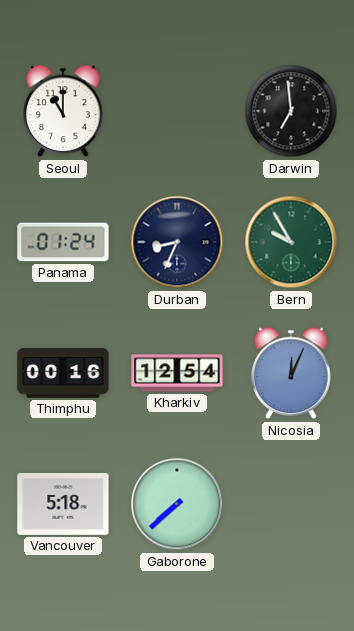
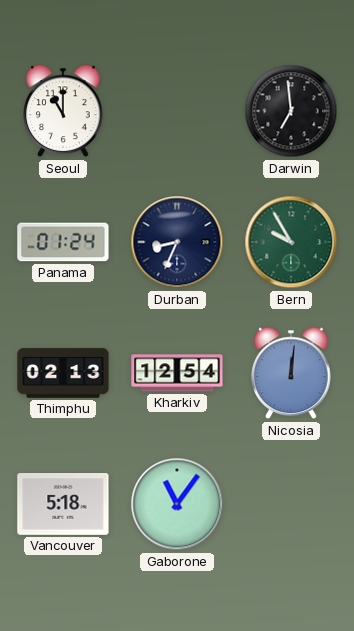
Thimphu: 00:16 -> 02:13
Nicosia: 12:04 -> 12:01
Gaborone: 7:38 -> 11:06
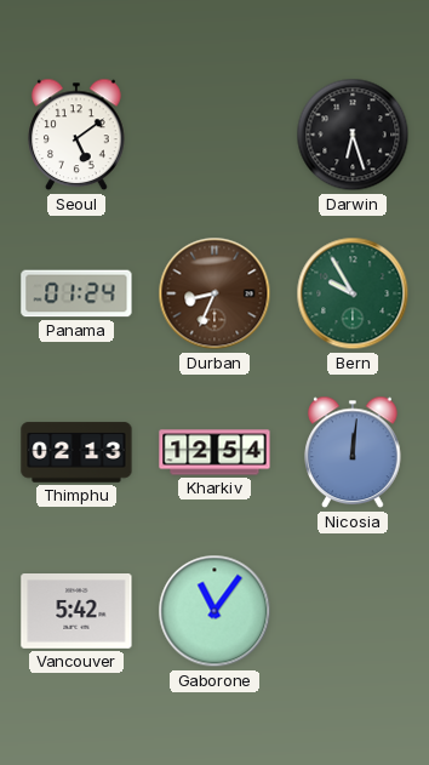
Seoul: 11:00 -> 5:09
Darwin: 6:59 -> 6:27
Durban dial: navy -> brown
Vancouver: 5:18 -> 5:42
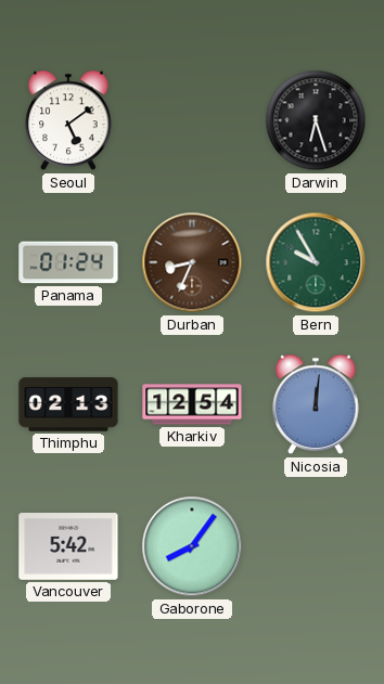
Gaborone: 11:06 -> 8:06
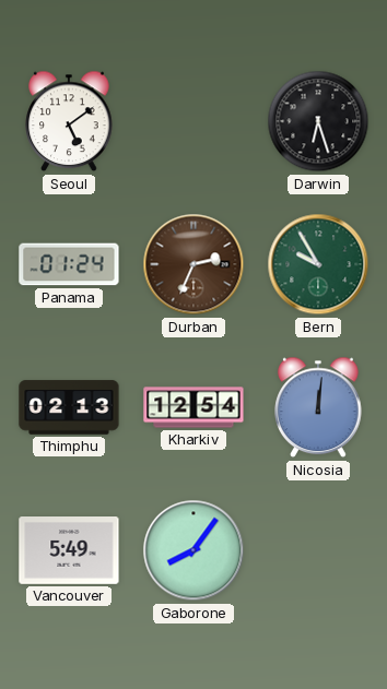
Durban: 8:34 -> 2:34
Vancouver: 5:42 -> 5:49
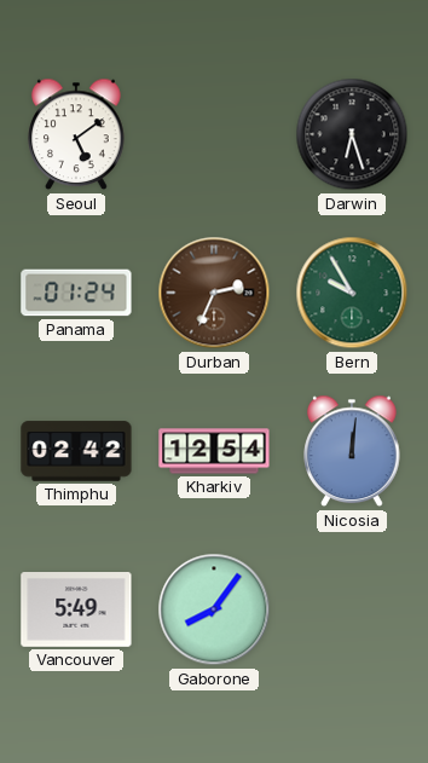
Thimphu: 02:13 -> 02:42
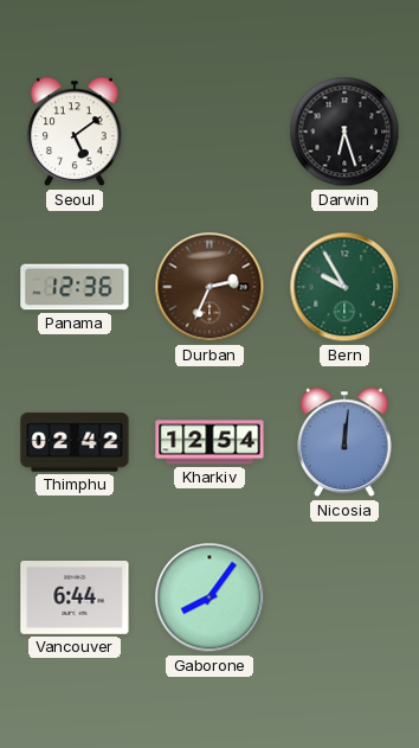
Panama: 01:24 -> 12:36
Vancouver: 5:49 -> 6:44
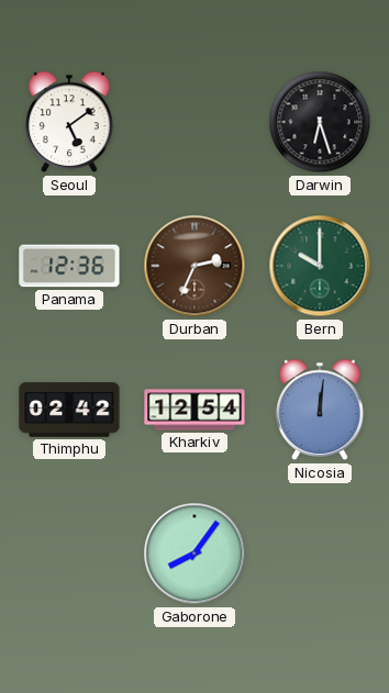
Bern: 9:55 -> 10:00
Vancouver: 6:44 -> none
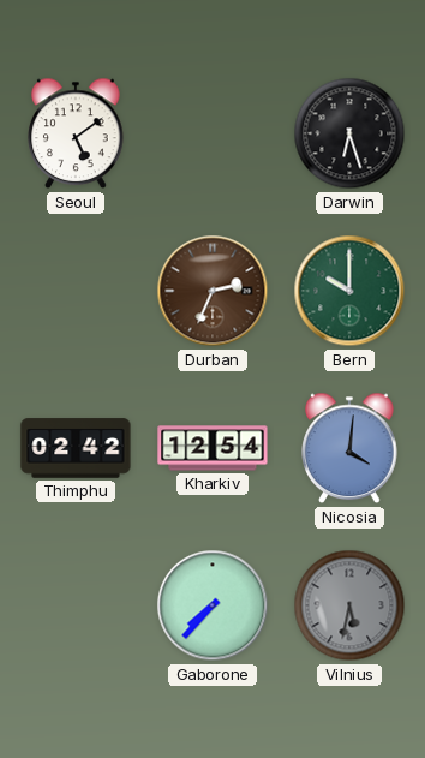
Panama: 12:36 -> none
Nicosia: 12:01 -> 4:01
Gaborone: 8:06 -> 7:37
Vilnius: none -> 5:32
